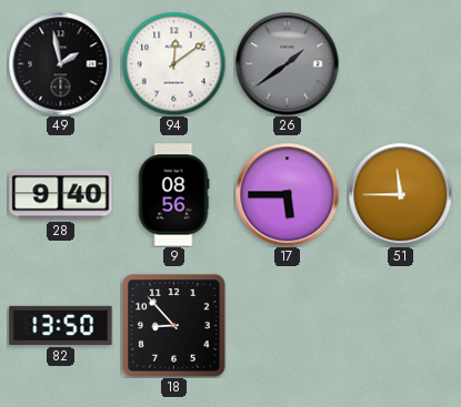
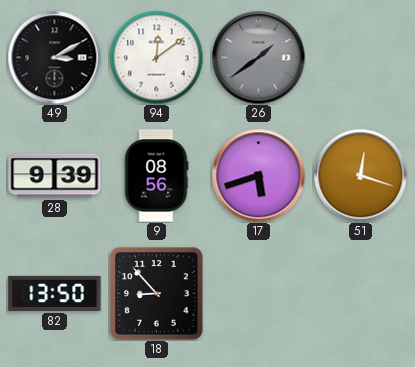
49: 1:58 -> 3:10
28: 9:40 -> 9:39
17: 5:45 -> 5:42
51: 11:45 -> 12:18
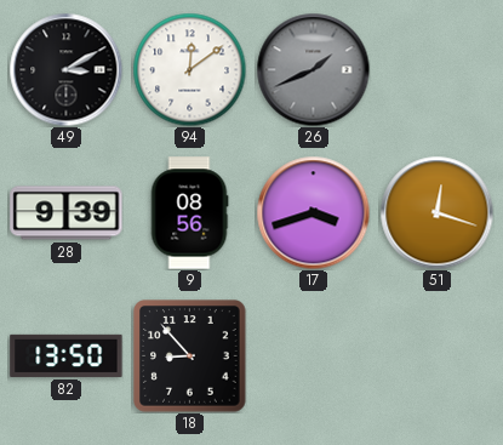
26: 1:39 -> 1:41
17: 5:42 -> 3:42
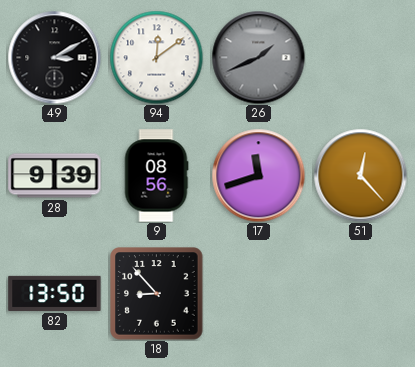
17: 3:42 -> 11:42
51: 12:18 -> 12:23
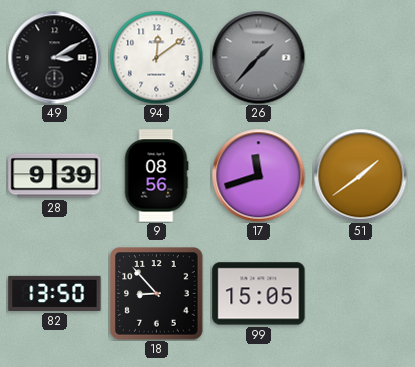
26: 1:41 -> 1:37
51: 12:23 -> 1:39
99: none -> 15:05
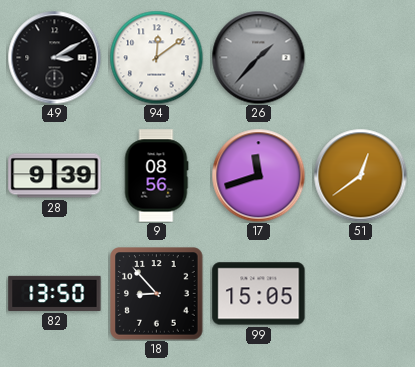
51: 1:39 -> 12:39
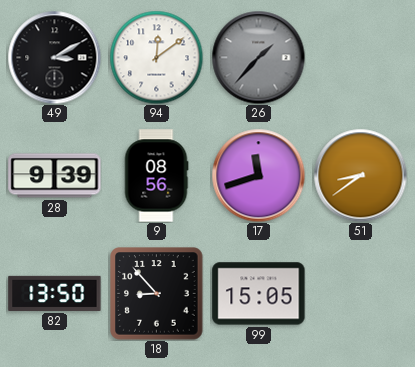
51: 12:39 -> 8:39
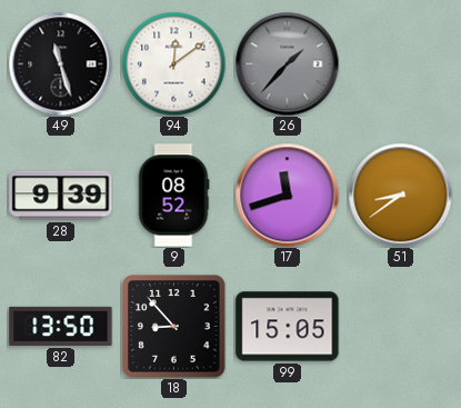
49: 3:10 -> 11:27
9: 08:56 -> 08:52
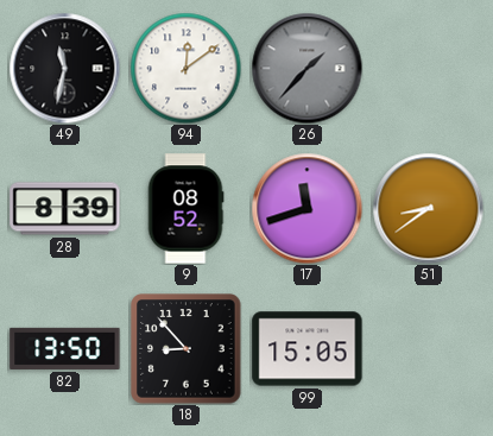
49: 11:27 -> 11:32
28: 9:39 -> 8:39
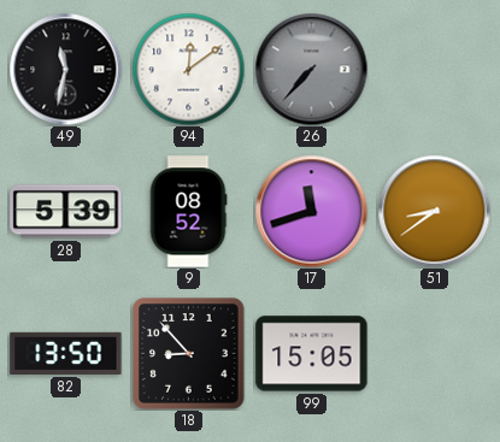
26: 1:37 -> 7:37
28: 8:39 -> 5:39
